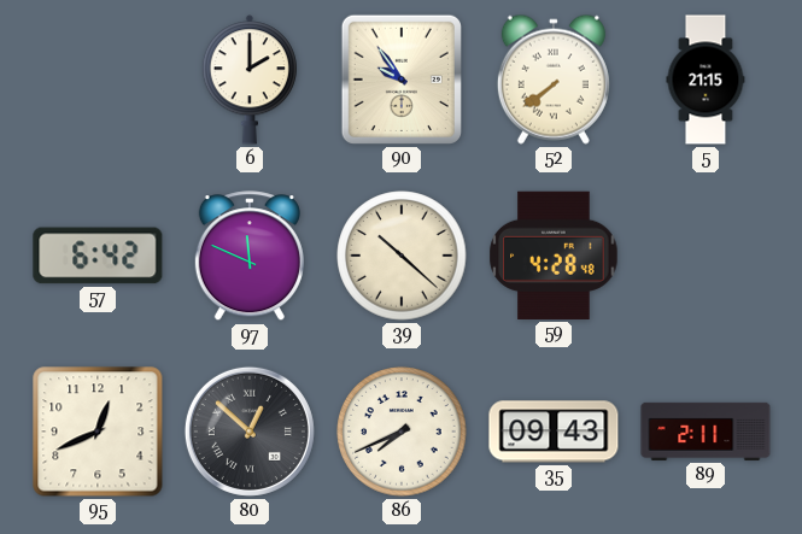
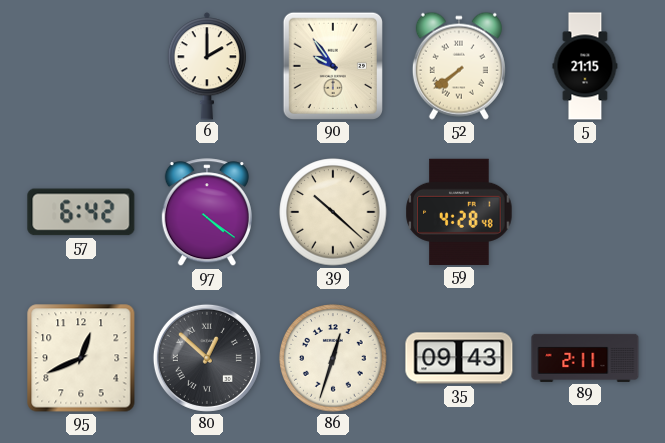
97: 11:49 -> 4:21
86: 7:41 -> 12:33
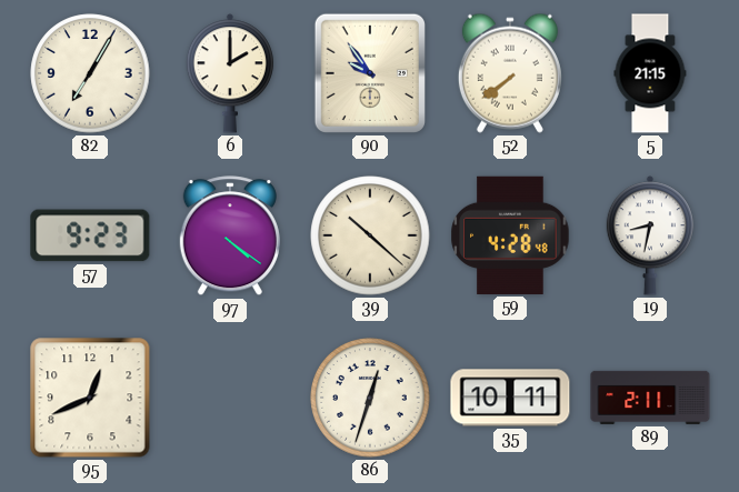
82: none -> 7:05
57: 6:42 -> 9:23
19: none -> 8:32
80: 12:52 -> none
35: 09:43 -> 10:11
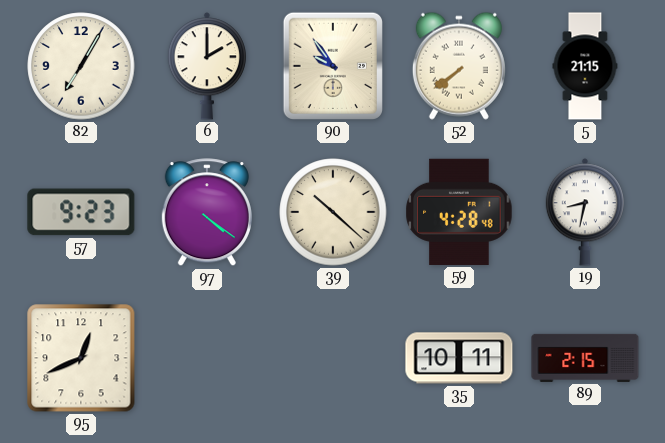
86: 12:33 -> none
89: 2:11 -> 2:15
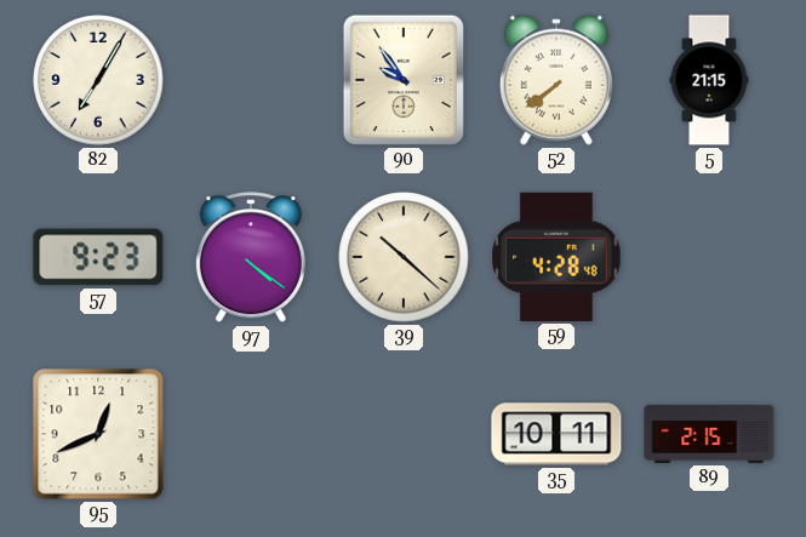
6: 2:00 -> none
19: 8:32 -> none
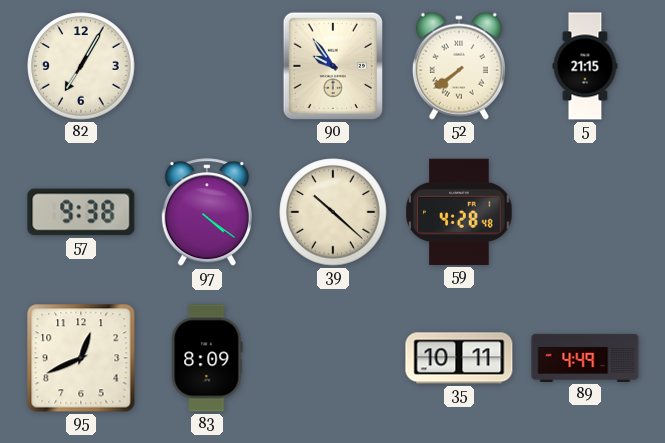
57: 9:23 -> 9:38
83: none -> 8:09
89: 2:15 -> 4:49
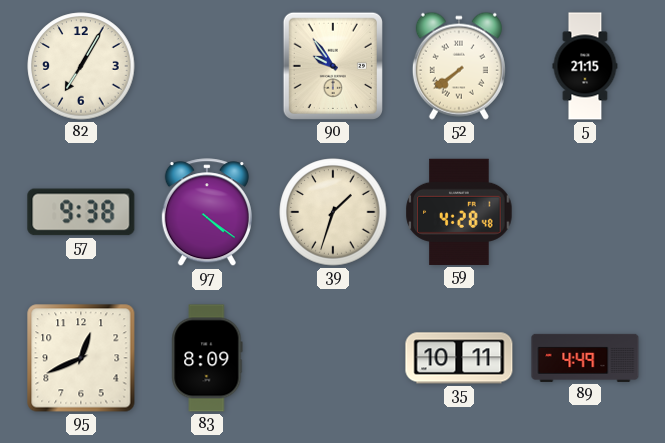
39: 10:22 -> 1:33
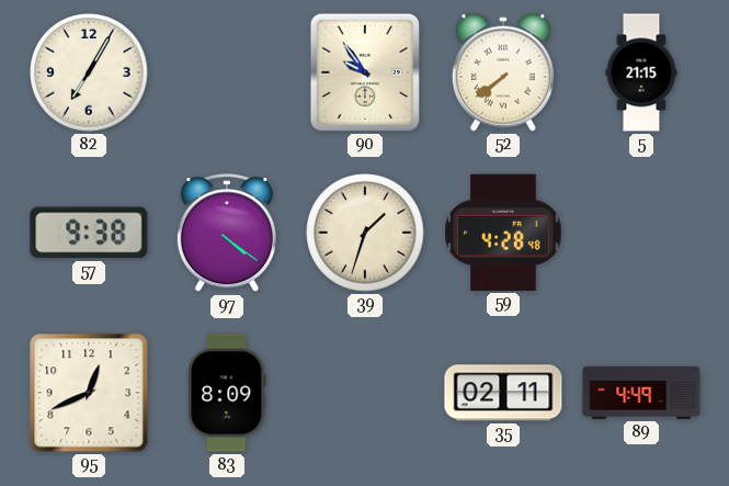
35: 10:11 -> 02:11
